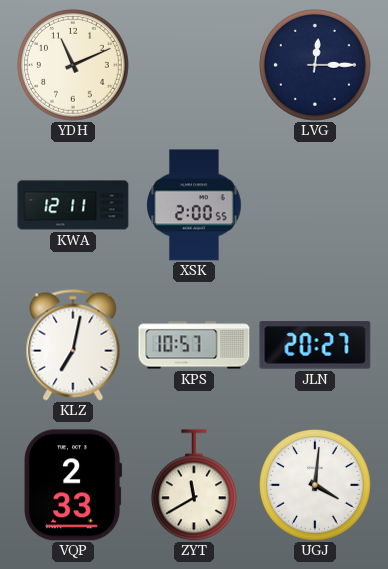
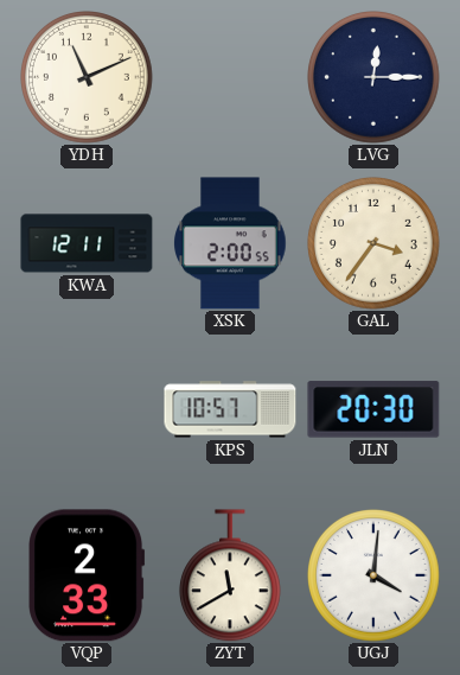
GAL: none -> 3:36
KLZ: 7:02 -> none
JLN: 20:27 -> 20:30
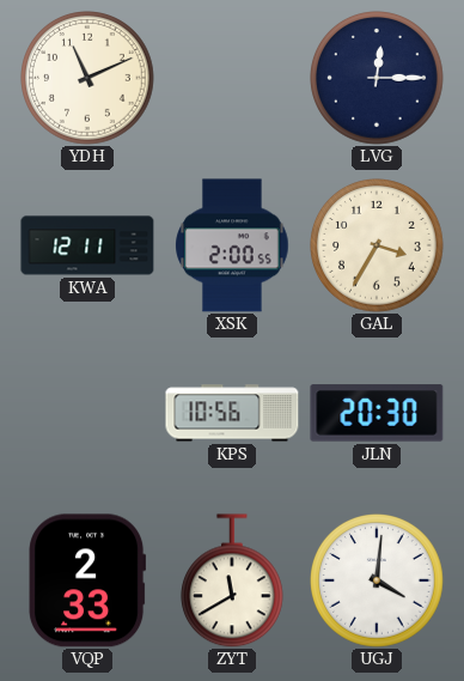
GAL: 3:36 -> 3:35
KPS: 10:57 -> 10:56
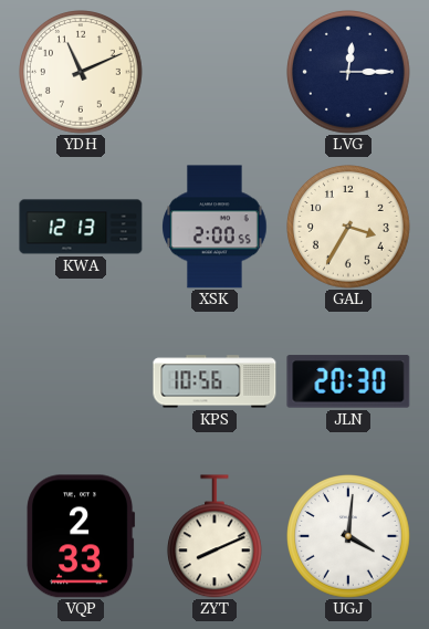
KWA: 12:11 -> 12:13
ZYT: 11:40 -> 8:11
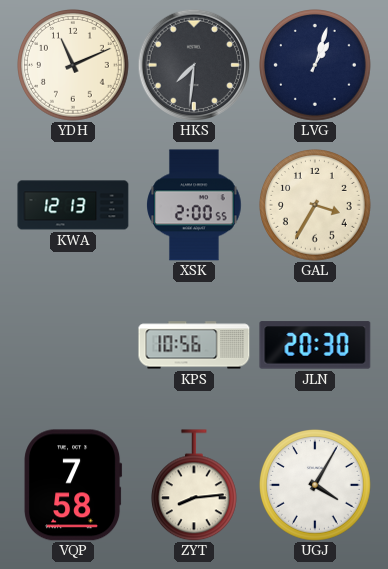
HKS: none -> 7:31
LVG: 12:15 -> 1:03
VQP: 2:33 -> 7:58
ZYT: 8:11 -> 8:14
UGJ: 4:01 -> 4:05
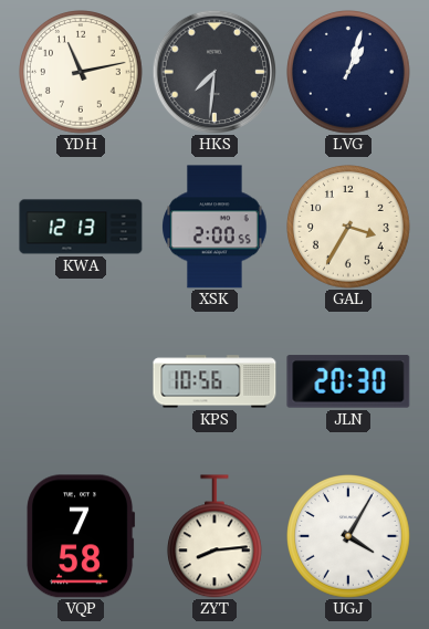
YDH: 11:11 -> 11:13
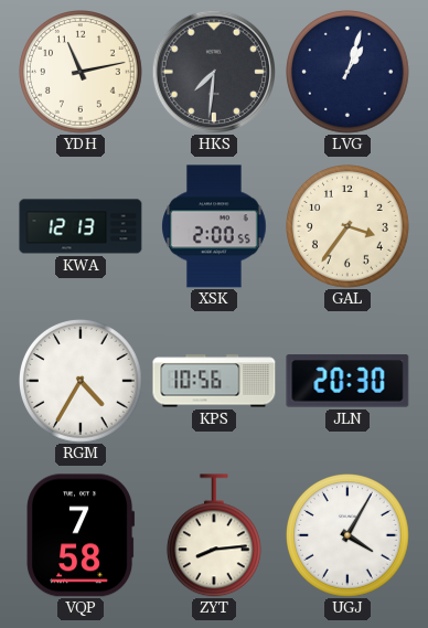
GAL: 3:35 -> 3:36
RGM: none -> 4:35
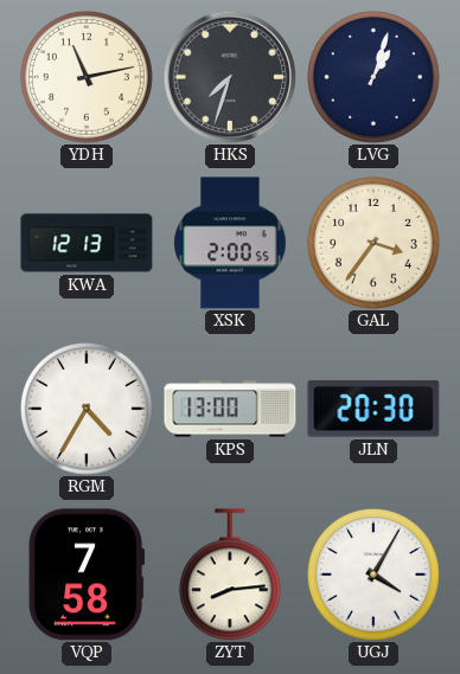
HKS: 7:31 -> 7:33
KPS: 10:56 -> 13:00
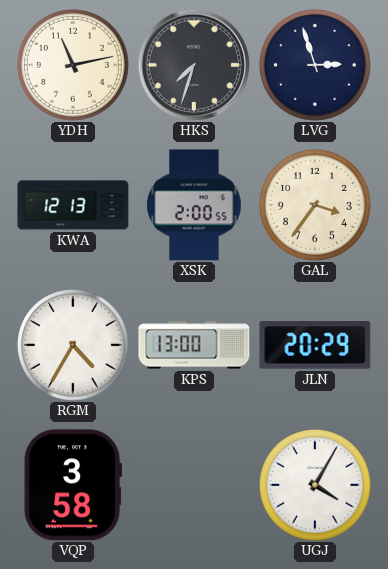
LVG: 1:03 -> 2:57
JLN: 20:30 -> 20:29
VQP: 7:58 -> 3:58
ZYT: 8:14 -> none
